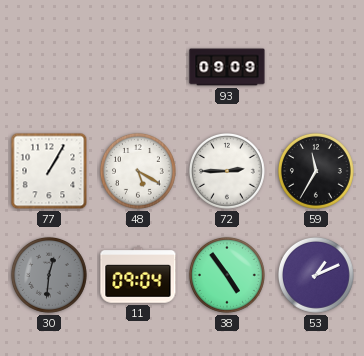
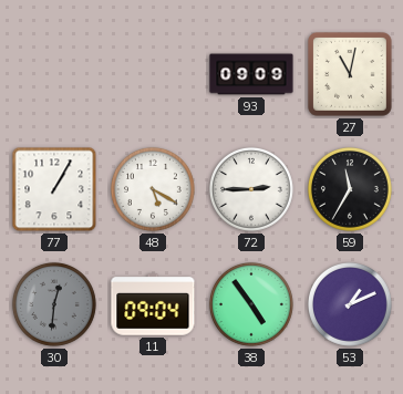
27: none -> 11:02
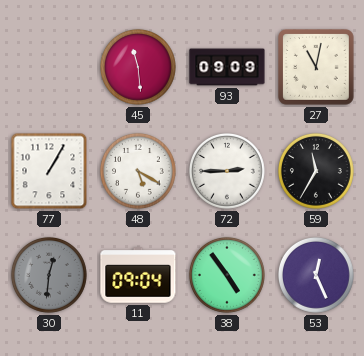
45: none -> 11:29
53: 1:11 -> 12:26
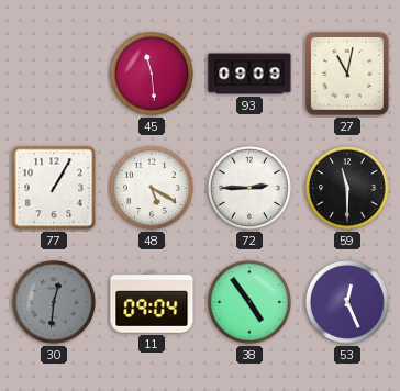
59: 11:35 -> 11:30
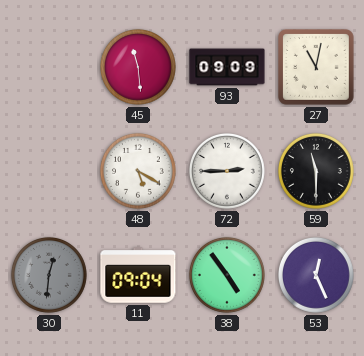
77: 1:05 -> none
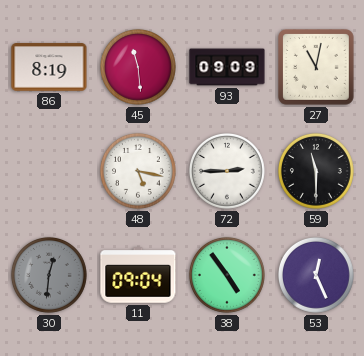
86: none -> 8:19
48: 5:20 -> 5:17
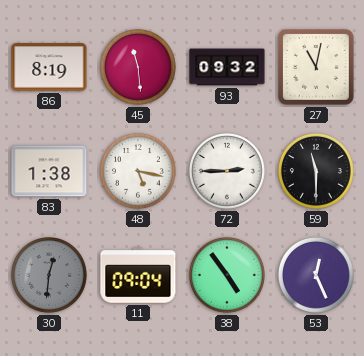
93: 09:09 -> 09:32
83: none -> 1:38
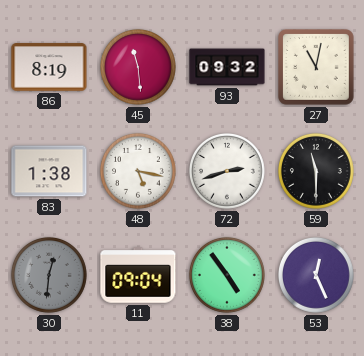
72: 2:45 -> 2:42
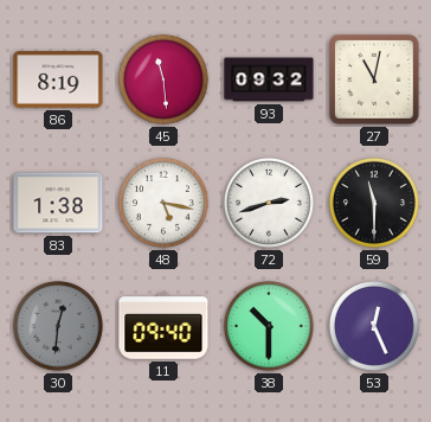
11: 09:04 -> 09:40
38: 4:54 -> 10:30
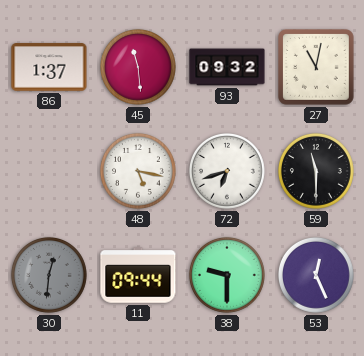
86: 8:19 -> 1:37
83: 1:38 -> none
72: 2:42 -> 6:42
11: 09:40 -> 09:44
38: 10:30 -> 9:30
